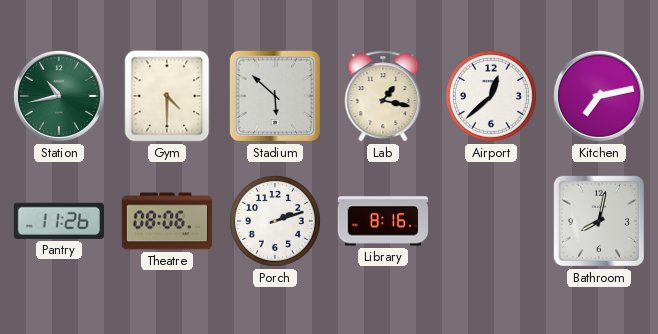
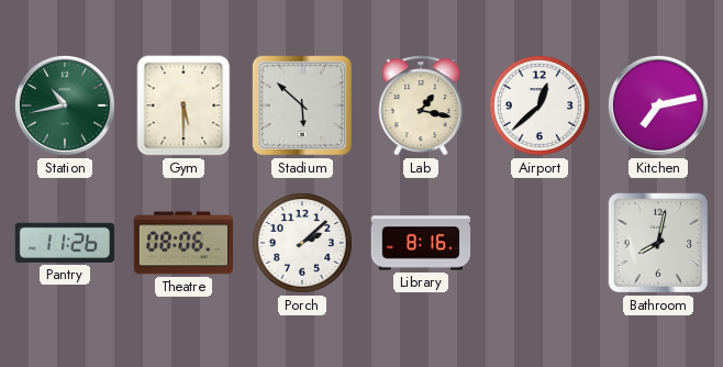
Gym: 4:30 -> 5:30
Porch: 2:12 -> 2:08
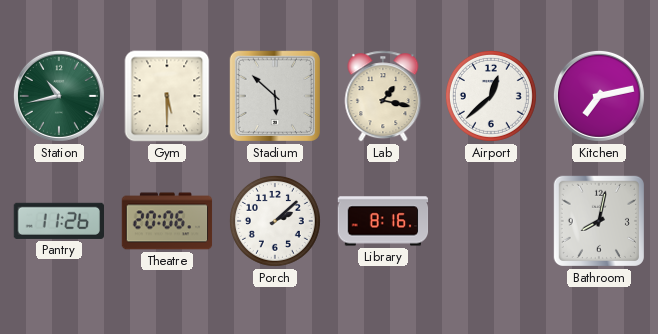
Theatre: 08:06 -> 20:06
